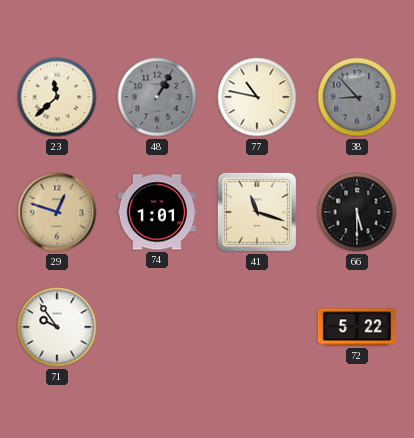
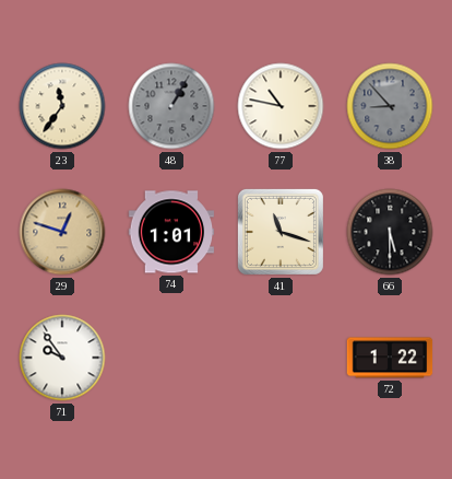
23: 11:38 -> 11:36
72: 5:22 -> 1:22
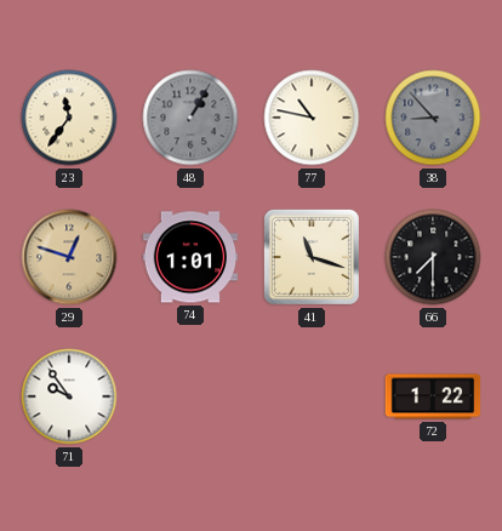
66: 5:30 -> 7:30
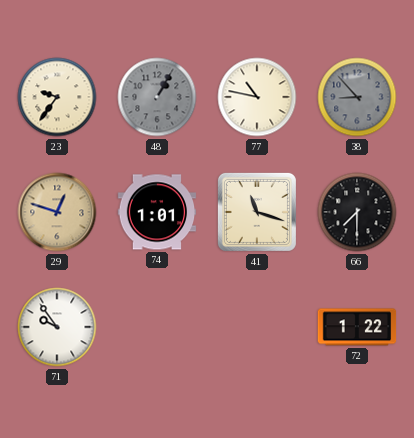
23: 11:36 -> 9:36
